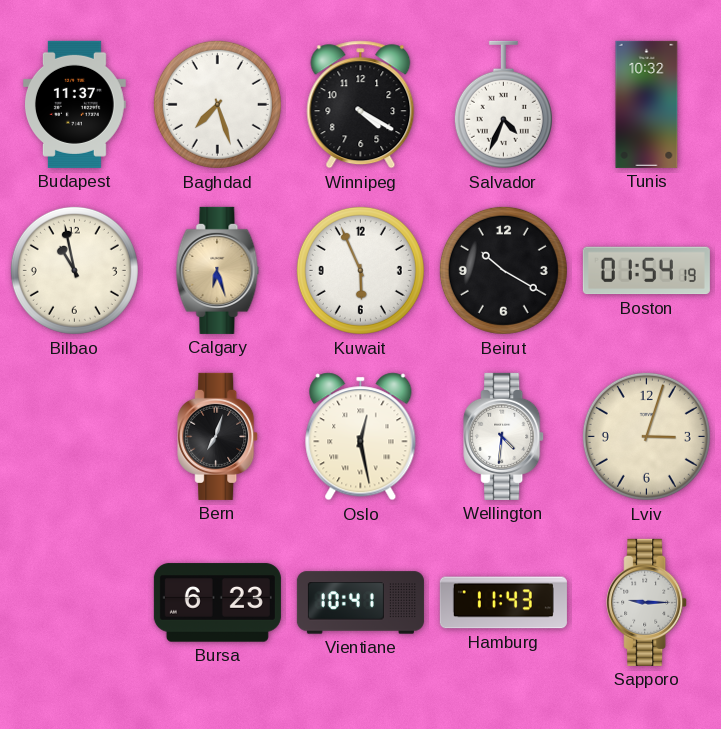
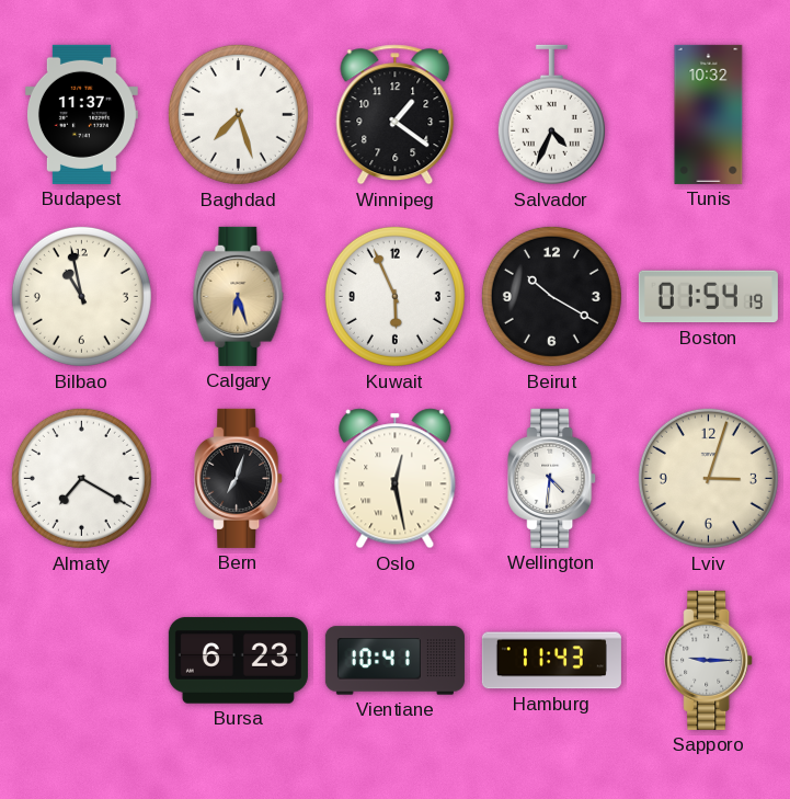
Winnipeg: 4:20 -> 1:21
Almaty: none -> 7:20
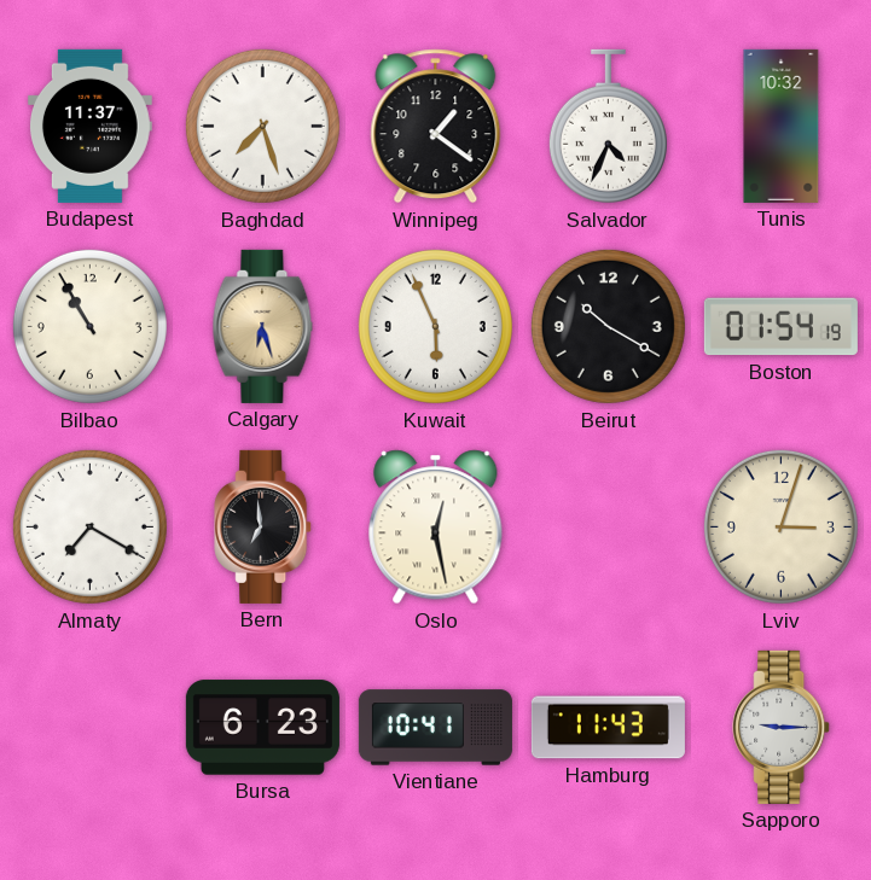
Bilbao: 10:58 -> 10:55
Bern: 7:03 -> 6:59
Wellington: 4:31 -> none
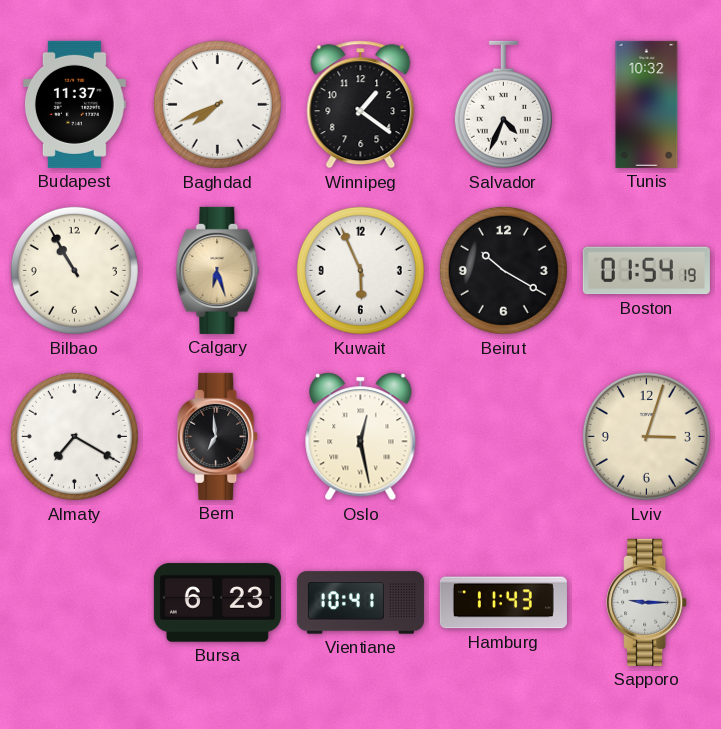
Baghdad: 7:27 -> 7:41
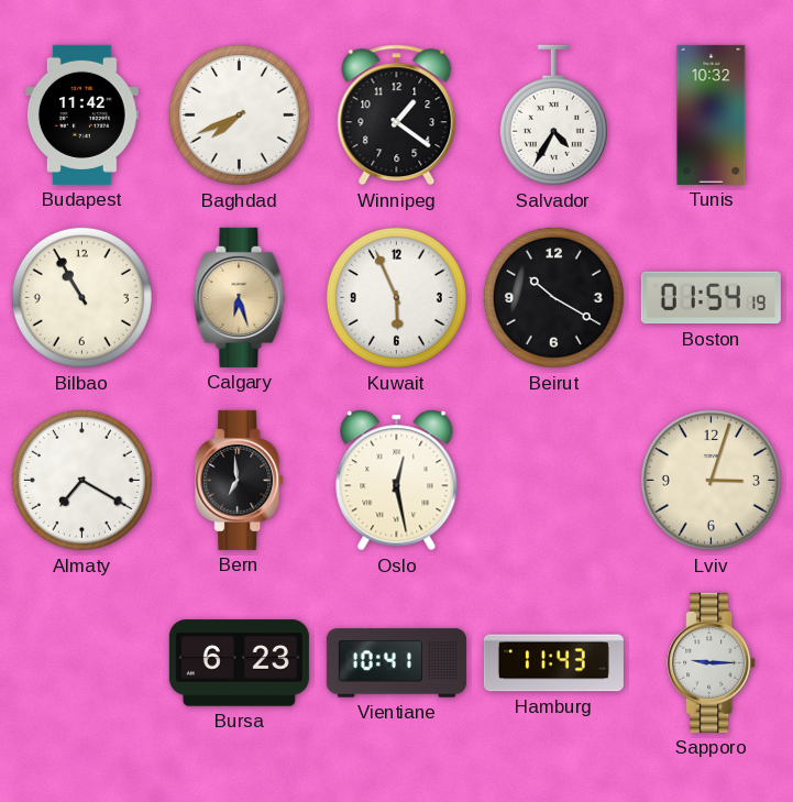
Budapest: 11:37 -> 11:42
Salvador: 4:34 -> 4:35
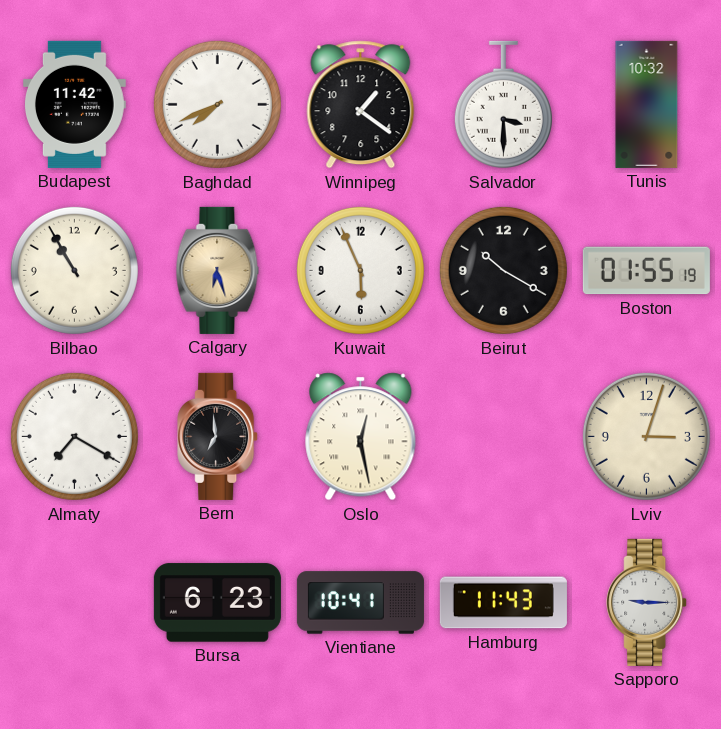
Salvador: 4:35 -> 3:30
Boston: 01:54 -> 01:55
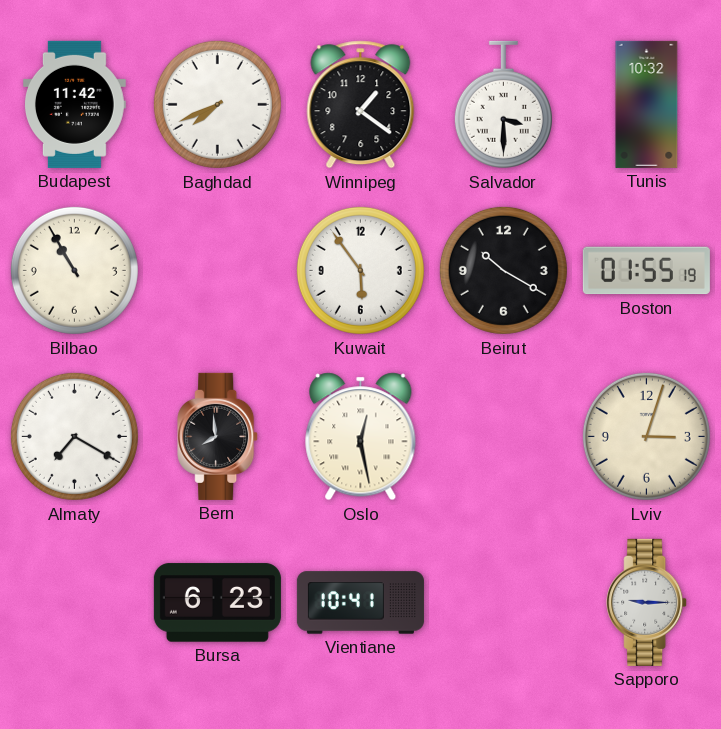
Calgary: 6:27 -> none
Kuwait: 5:56 -> 5:54
Bern: 6:59 -> 7:59
Hamburg: 11:43 -> none
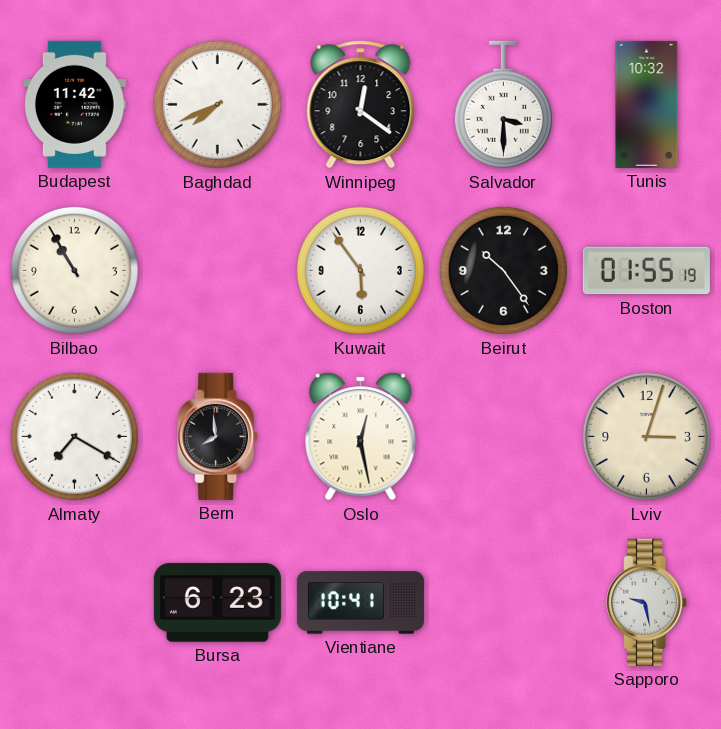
Winnipeg: 1:21 -> 12:21
Beirut: 10:20 -> 10:24
Sapporo: 9:15 -> 9:28
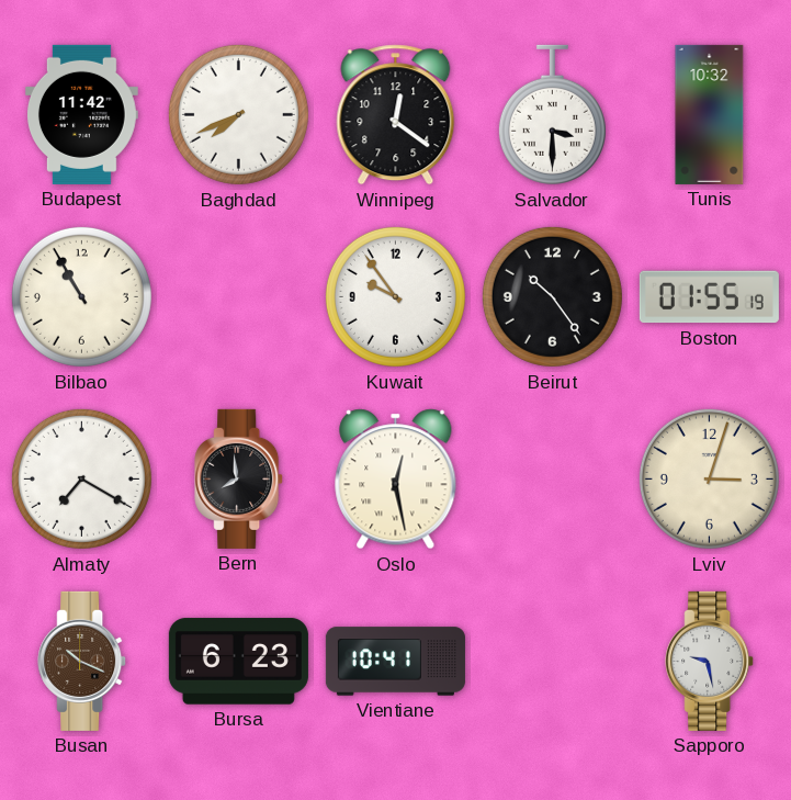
Kuwait: 5:54 -> 9:54
Busan: none -> 10:19
